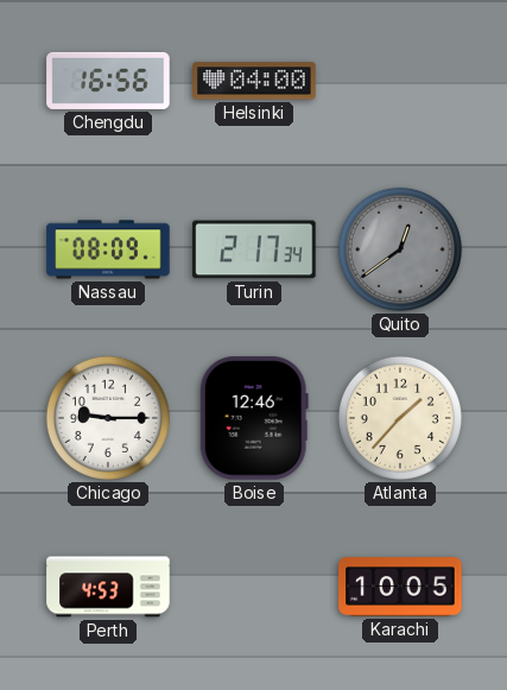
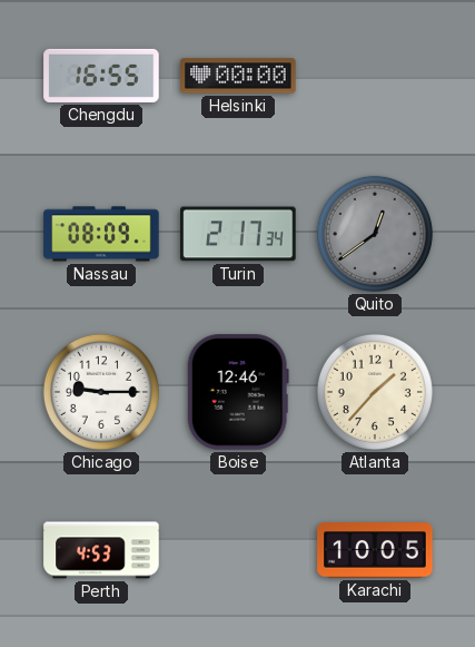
Chengdu: 16:56 -> 16:55
Helsinki: 04:00 -> 00:00
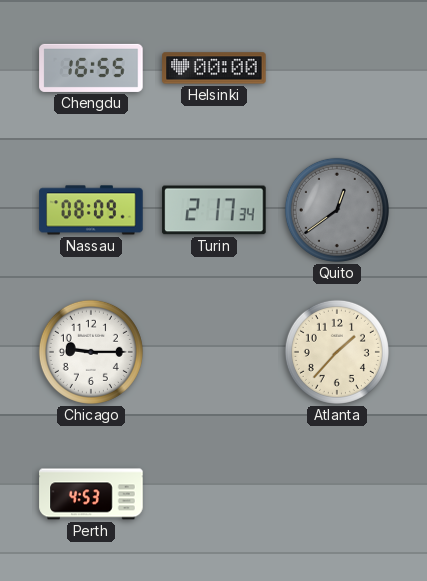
Boise: 12:46 -> none
Karachi: 10:05 -> none
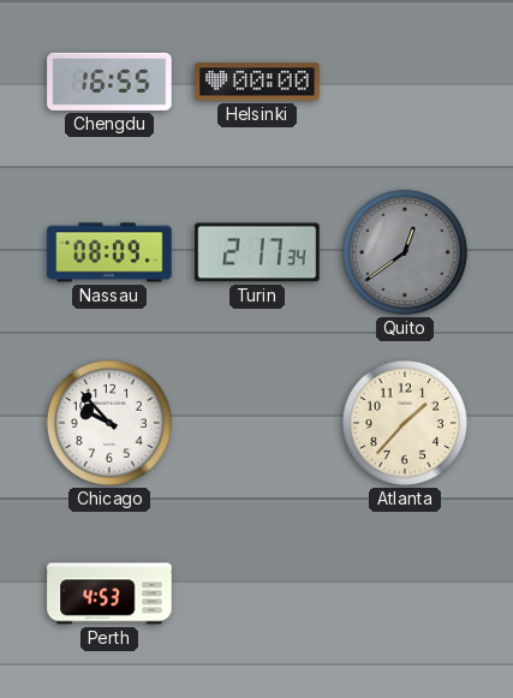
Chicago: 9:15 -> 9:53
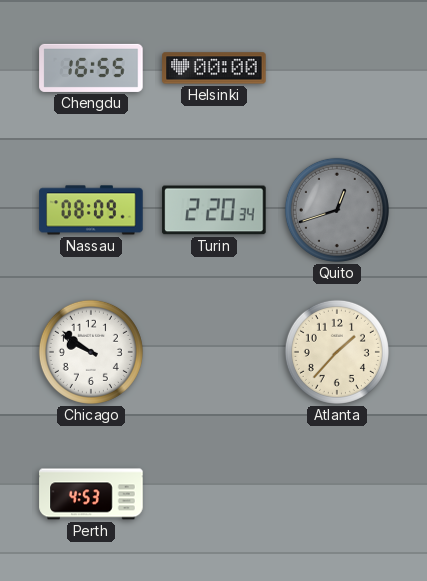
Turin: 2:17 -> 2:20
Quito: 12:39 -> 12:42
Chicago: 9:53 -> 9:51
